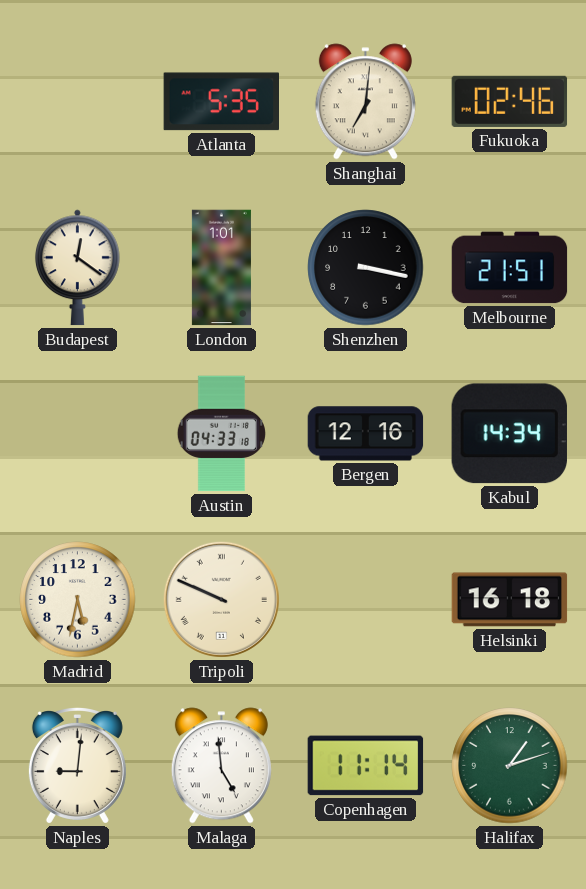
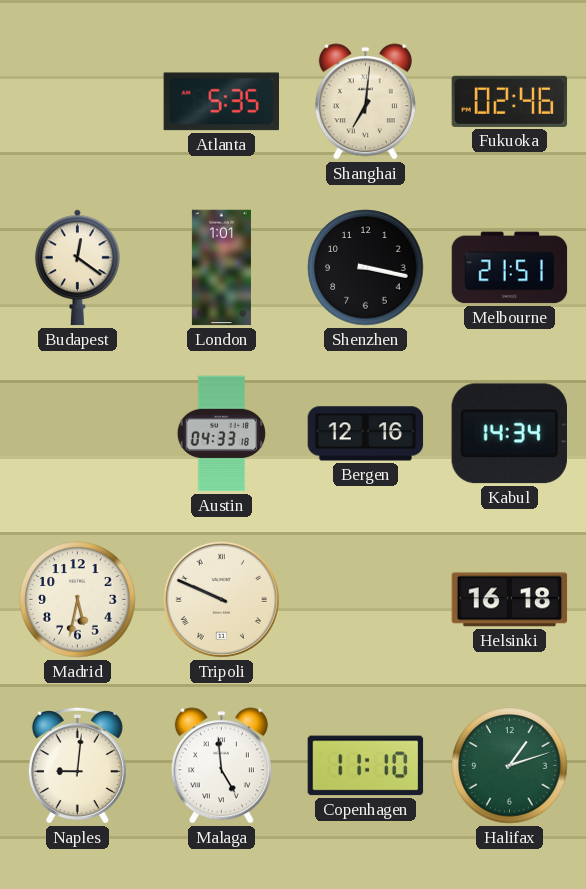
Copenhagen: 11:14 -> 11:10
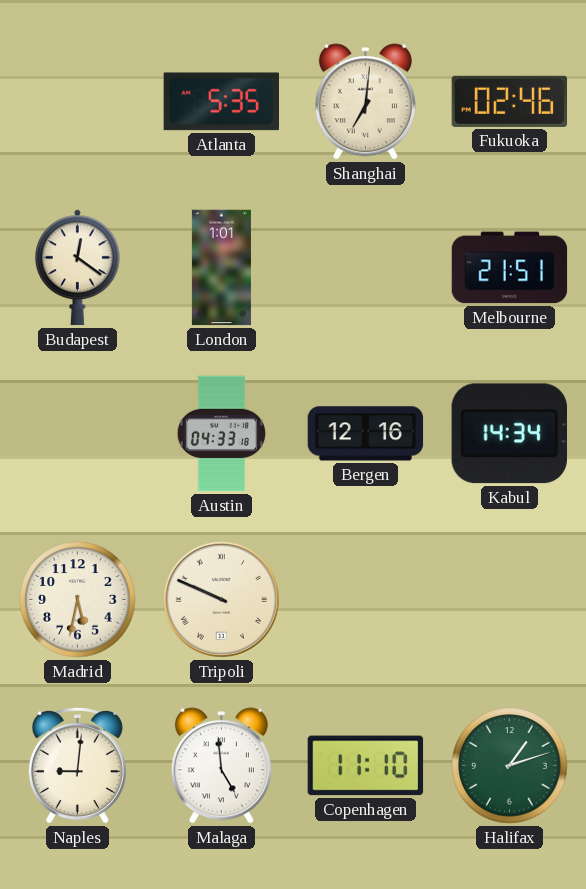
Shenzhen: 3:17 -> none
Helsinki: 16:18 -> none
